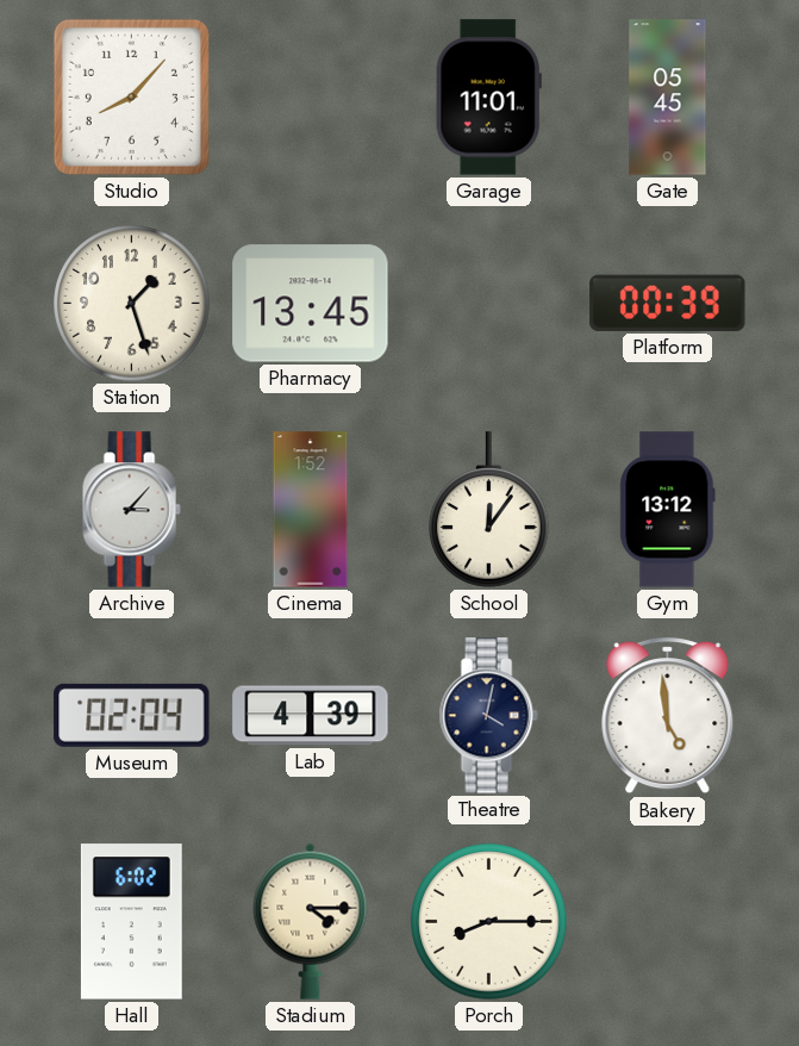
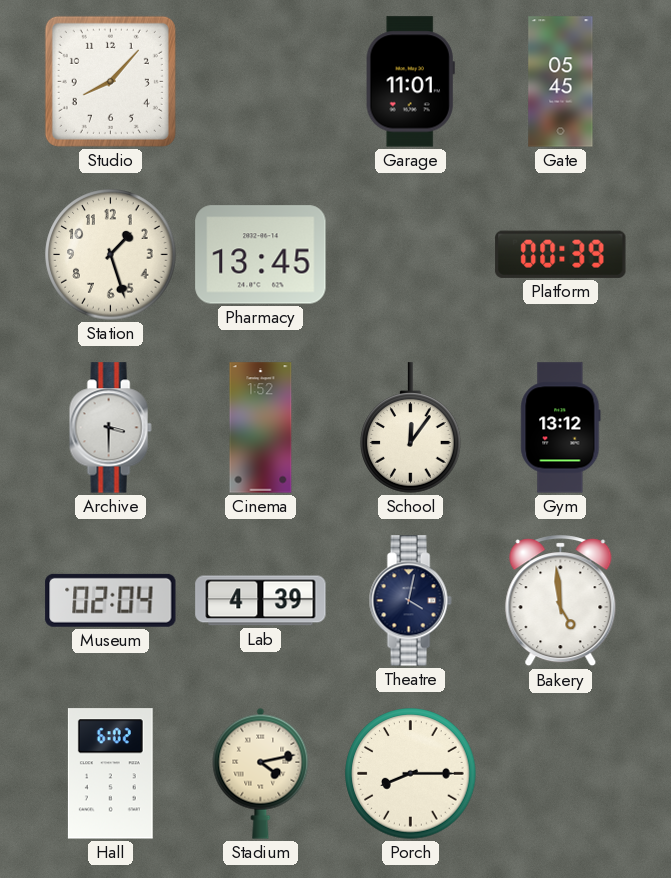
Archive: 3:07 -> 3:30
Stadium: 4:15 -> 4:13
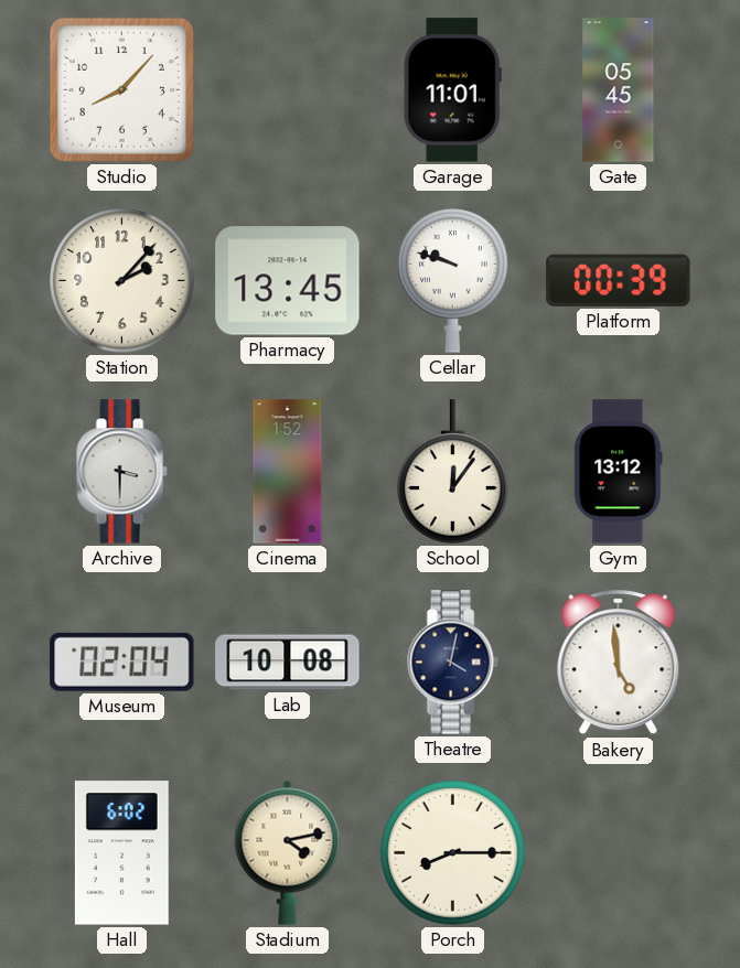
Station: 1:27 -> 2:07
Cellar: none -> 9:48
Lab: 4:39 -> 10:08
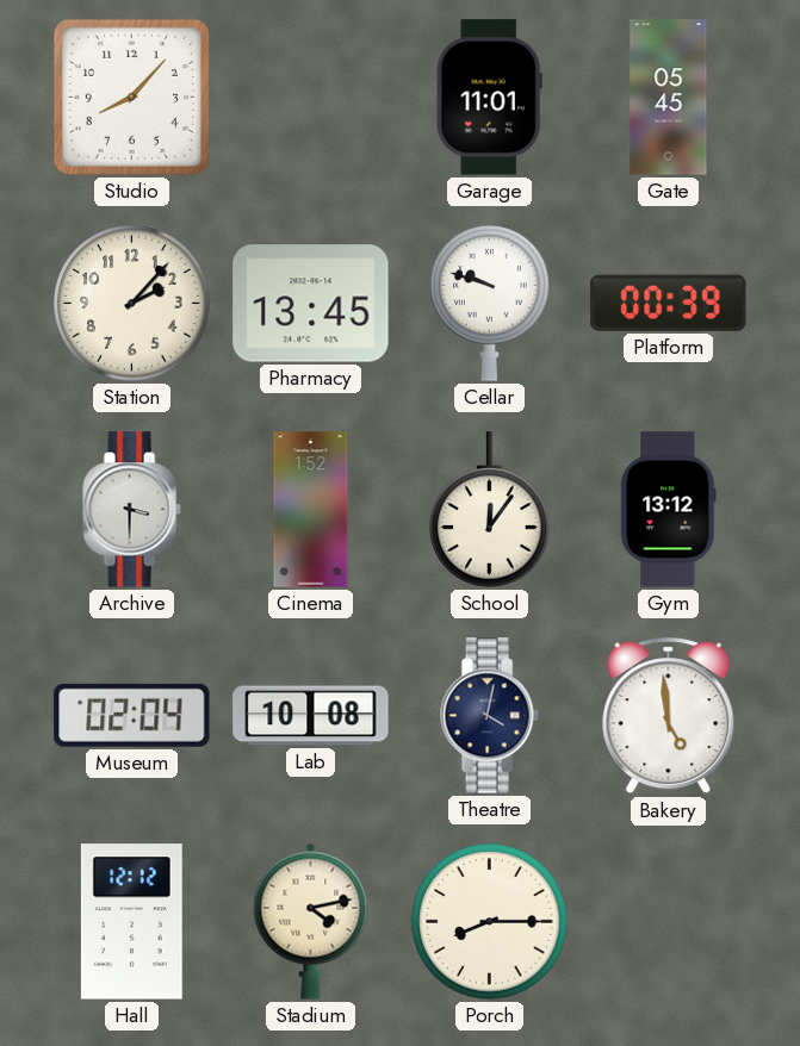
Hall: 6:02 -> 12:12
